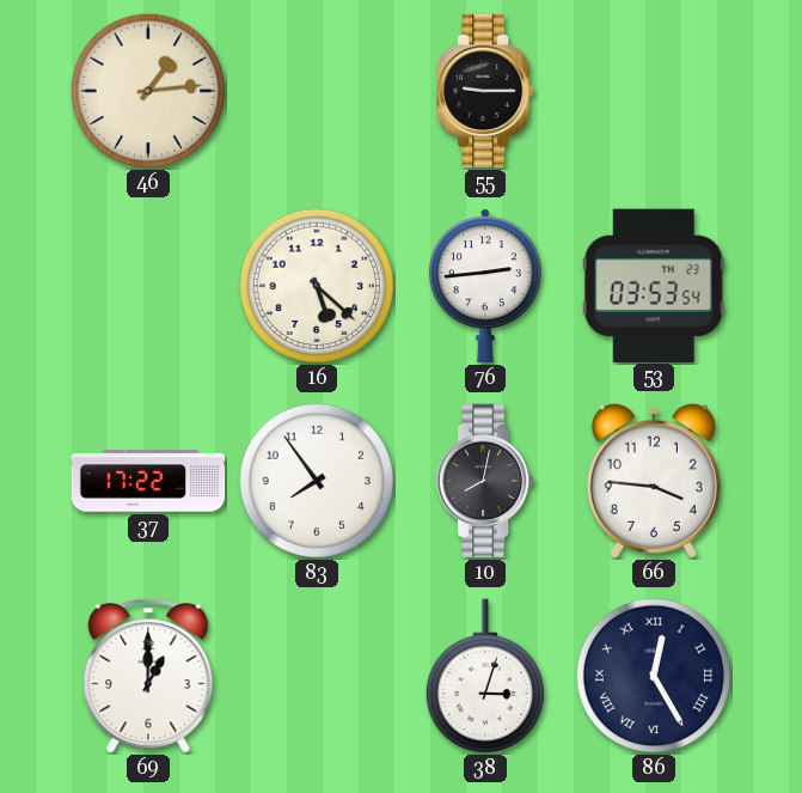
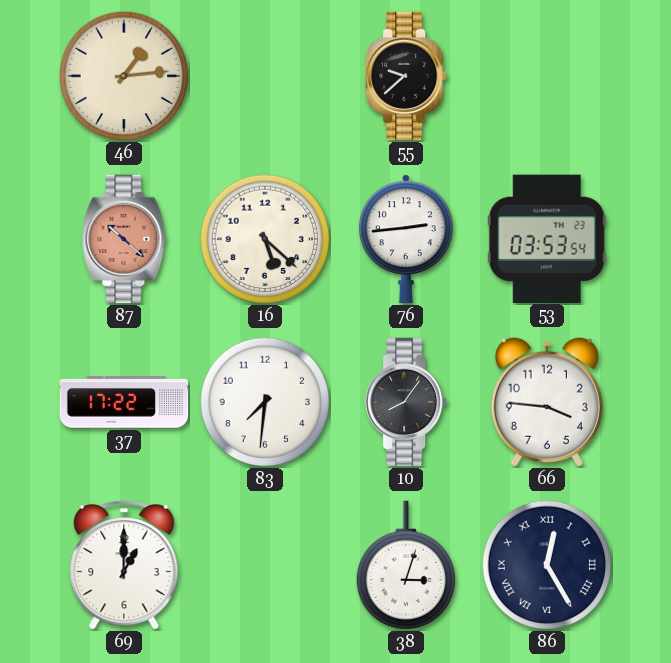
55: 9:15 -> 9:38
87: none -> 10:22
83: 7:54 -> 7:31
10: 8:02 -> 8:06
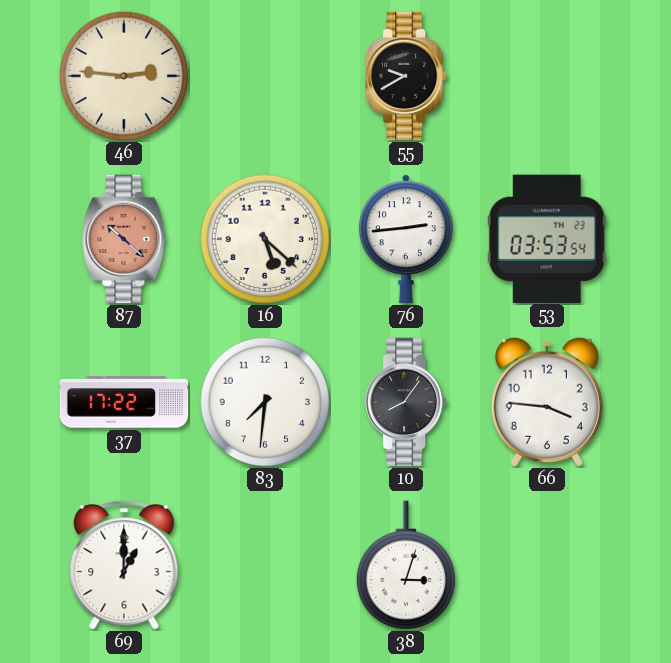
46: 1:14 -> 2:46
55: 9:38 -> 9:40
86: 12:25 -> none
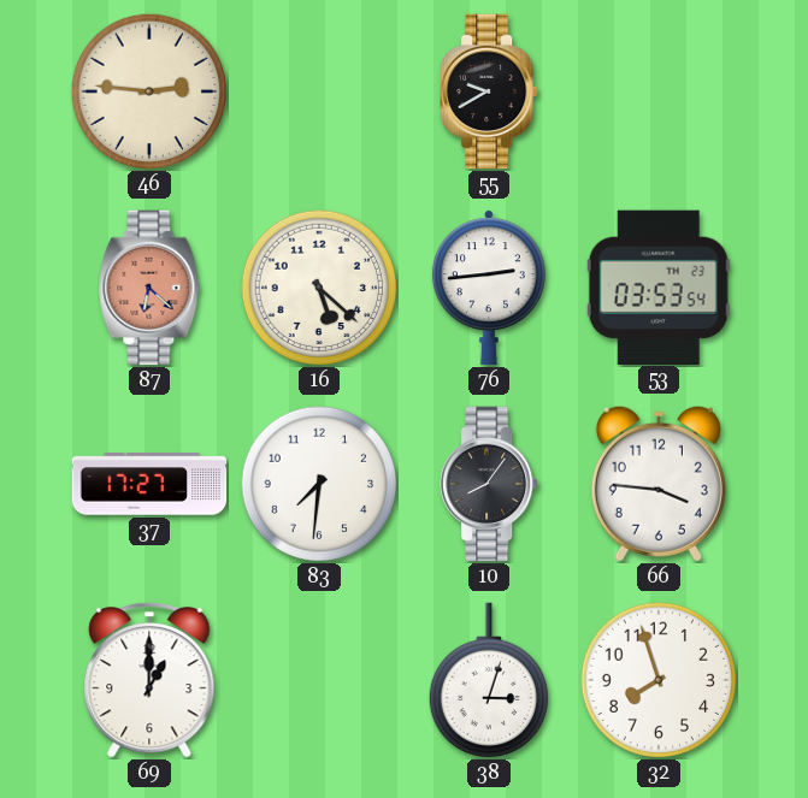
87: 10:22 -> 6:22
37: 17:22 -> 17:27
32: none -> 7:57
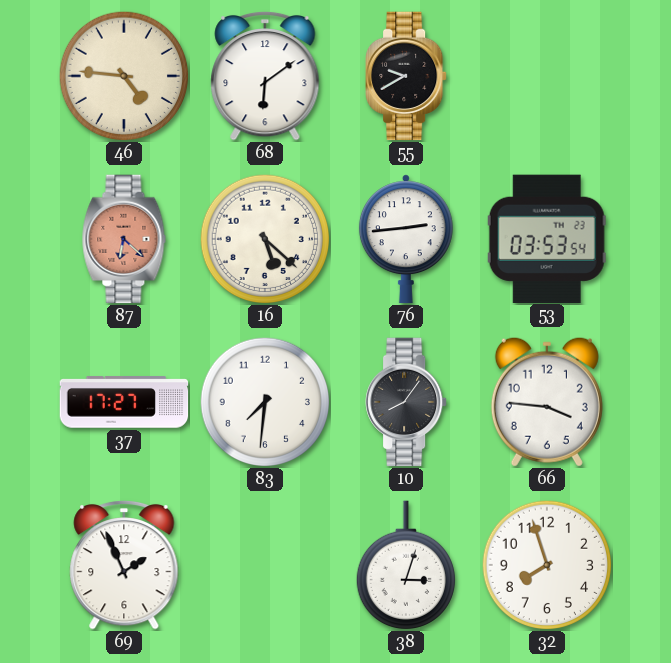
46: 2:46 -> 4:46
68: none -> 6:09
69: 1:00 -> 1:56
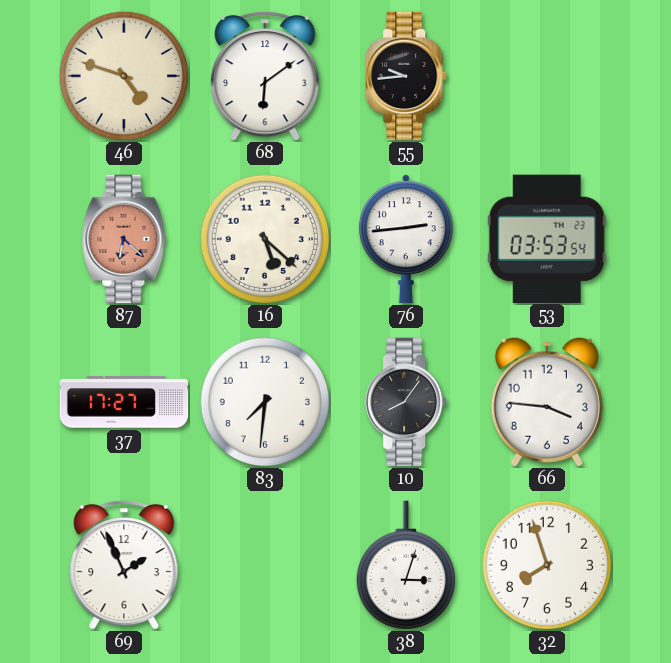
46: 4:46 -> 4:48
55: 9:40 -> 9:44
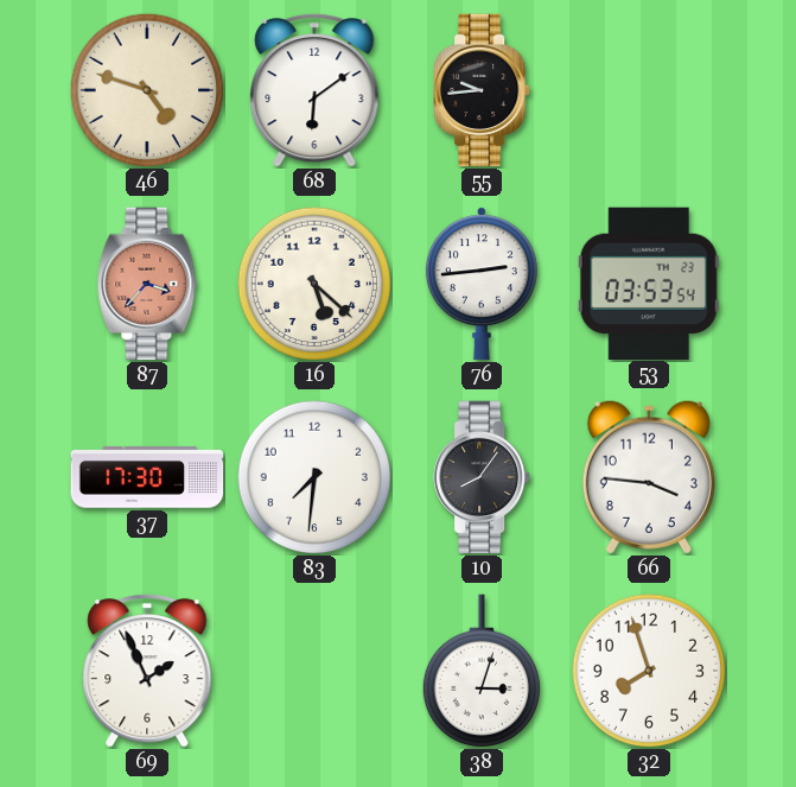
87: 6:22 -> 3:37
37: 17:27 -> 17:30
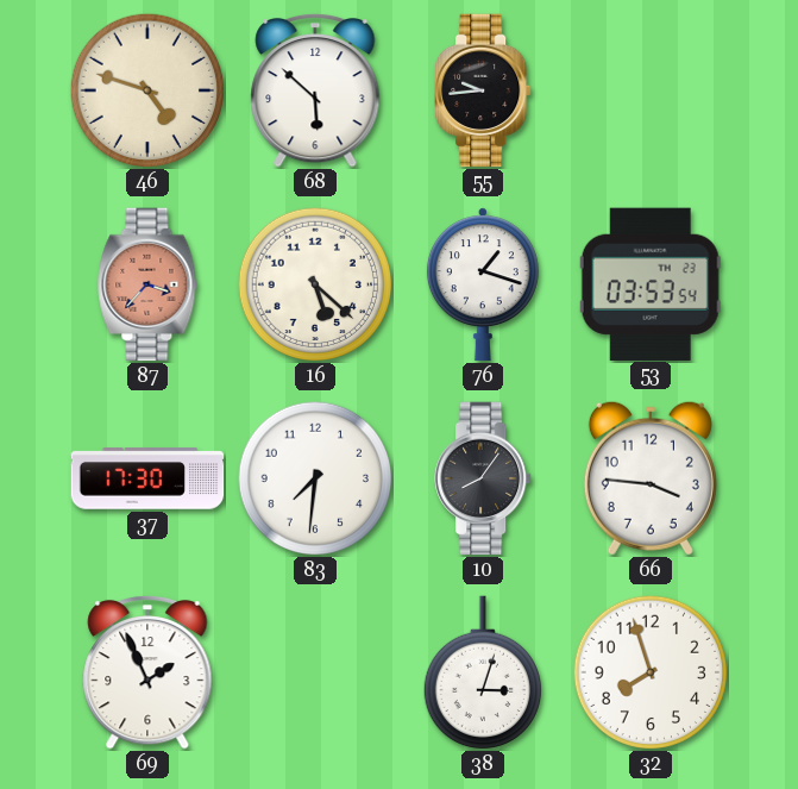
68: 6:09 -> 5:52
76: 2:44 -> 1:18
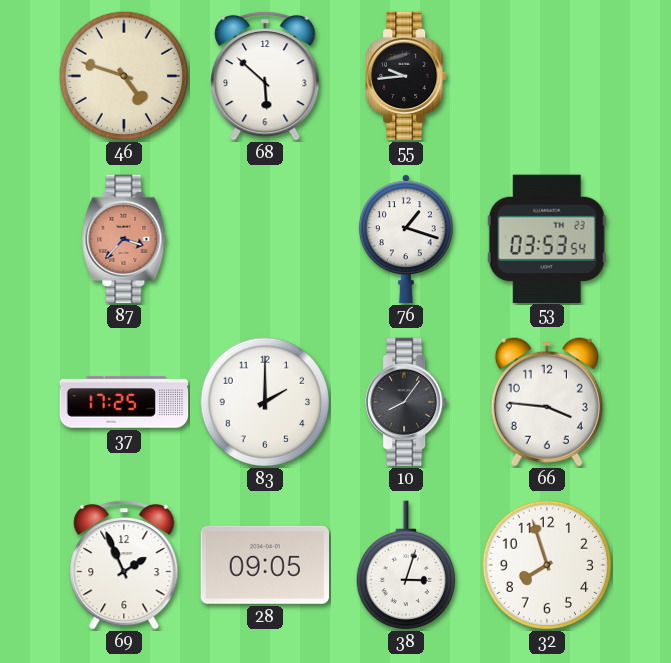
16: 5:22 -> none
37: 17:30 -> 17:25
83: 7:31 -> 2:00
28: none -> 09:05
